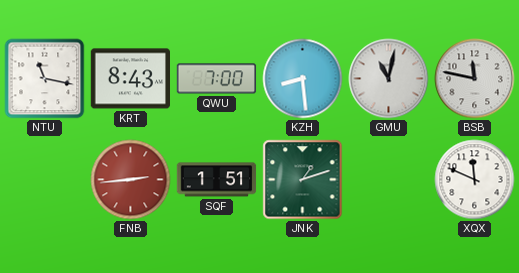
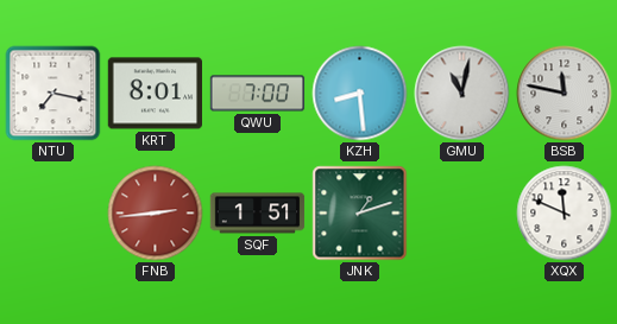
NTU: 11:17 -> 7:17
KRT: 8:43 -> 8:01
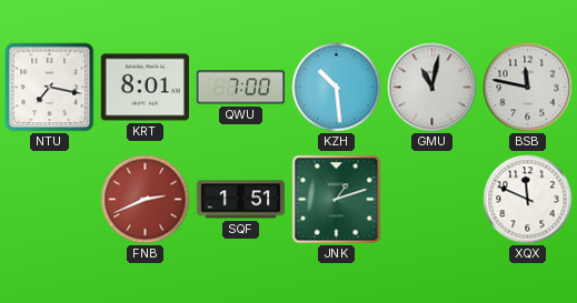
KZH: 8:29 -> 10:29
FNB: 2:44 -> 2:41
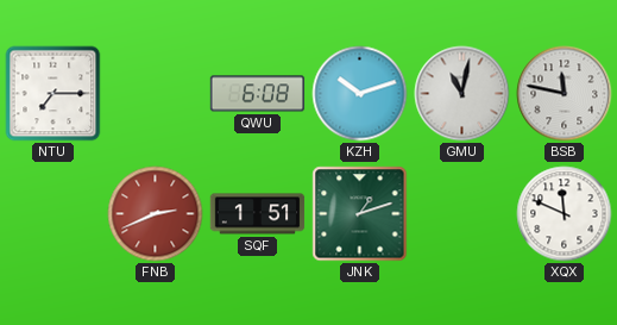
NTU: 7:17 -> 7:15
KRT: 8:01 -> none
QWU: 7:00 -> 6:08
KZH: 10:29 -> 10:12
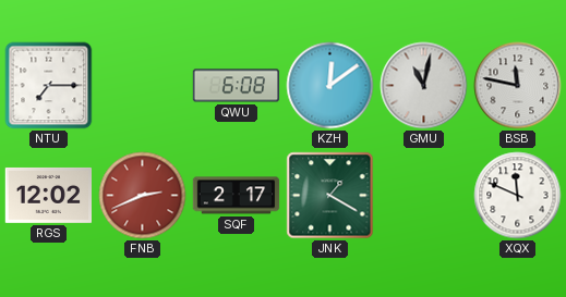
KZH: 10:12 -> 12:09
RGS: none -> 12:02
SQF: 1:51 -> 2:17
JNK: 1:12 -> 1:20
